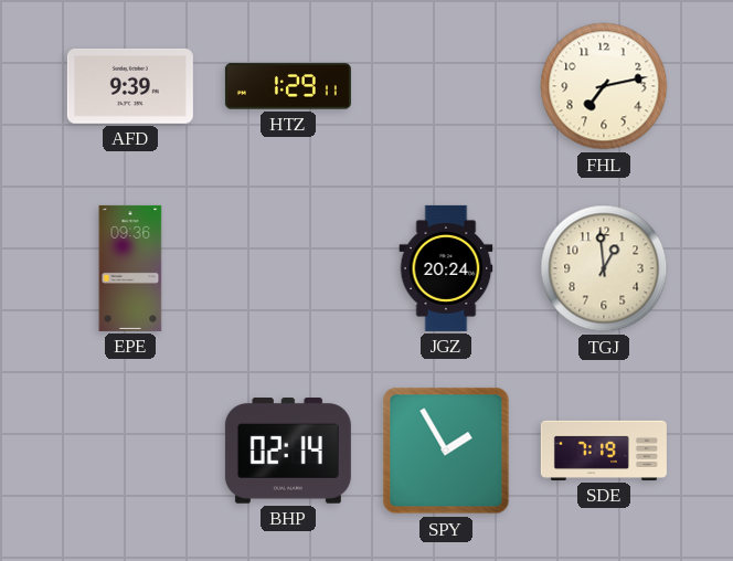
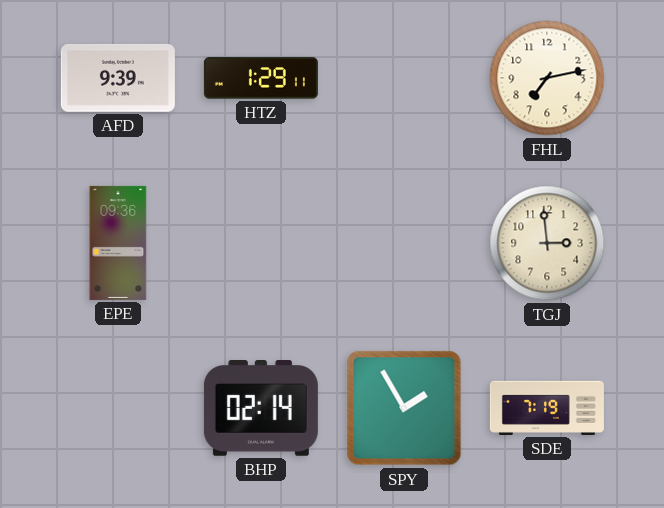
JGZ: 20:24 -> none
TGJ: 12:59 -> 2:59
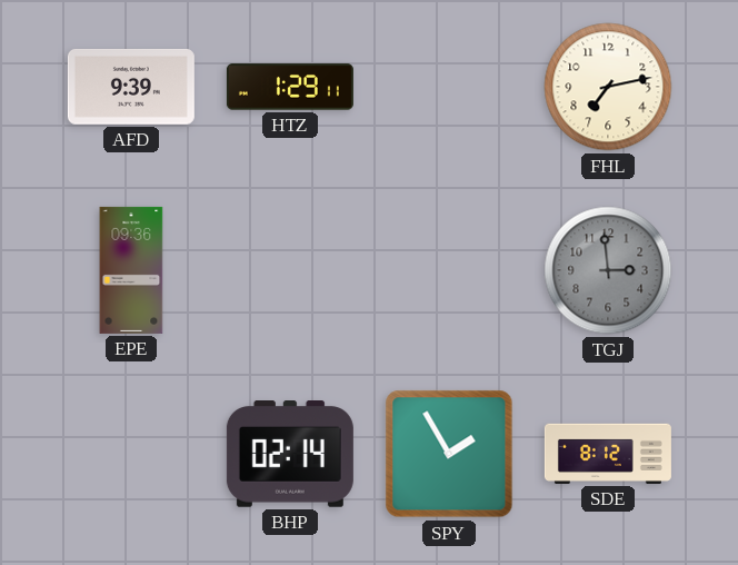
TGJ dial: cream -> grey
SDE: 7:19 -> 8:12
